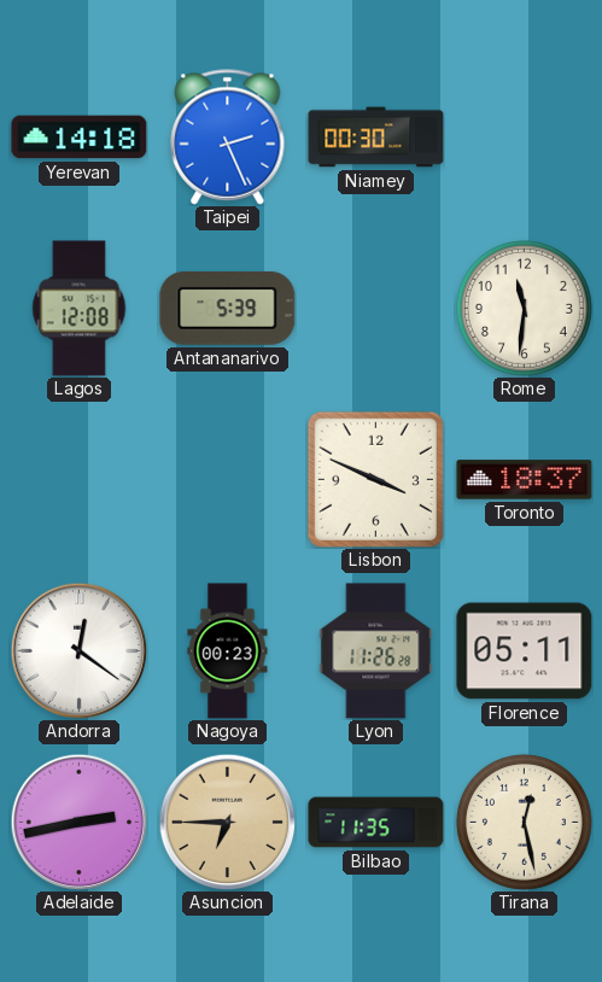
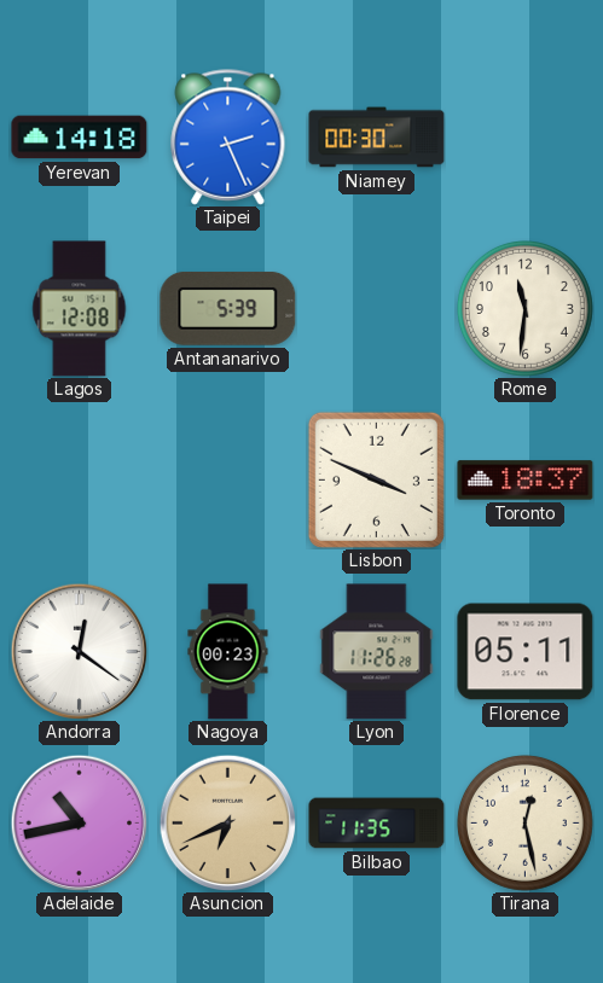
Adelaide: 2:43 -> 10:43
Asuncion: 6:45 -> 6:41
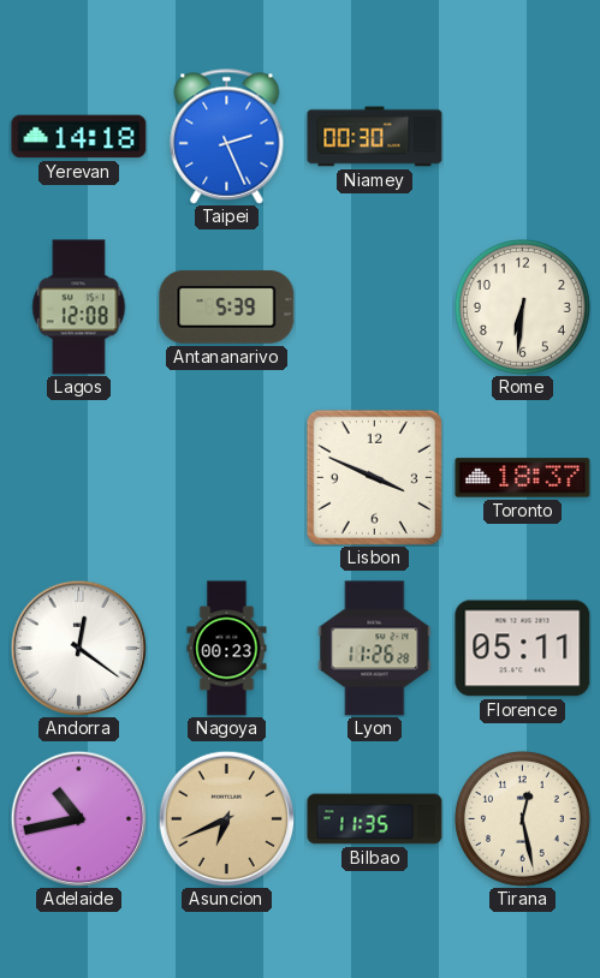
Rome: 11:31 -> 6:31
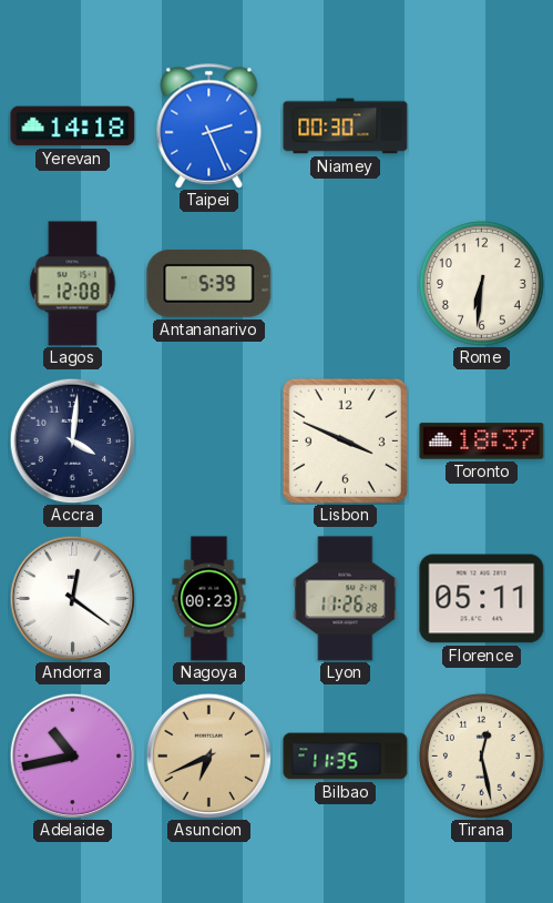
Accra: none -> 4:01
